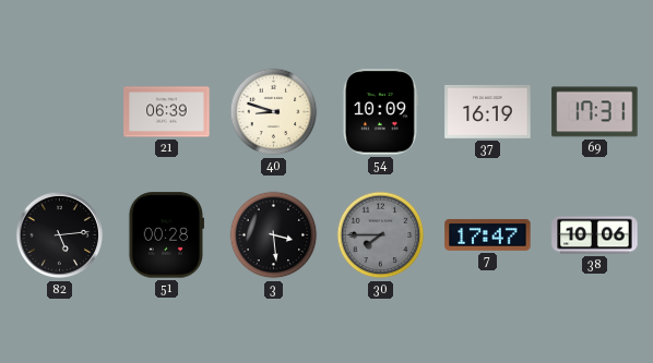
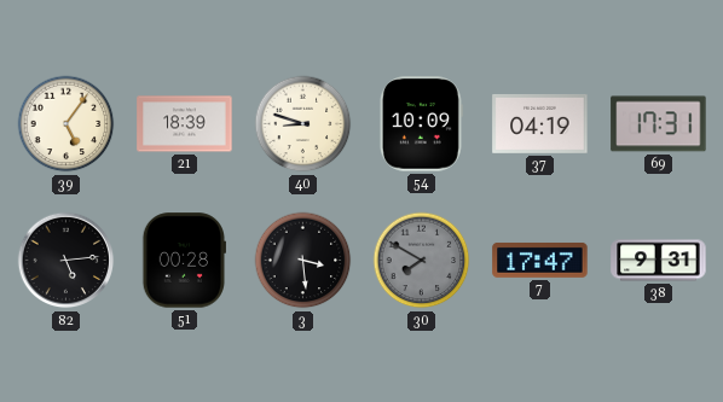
39: none -> 5:06
21: 06:39 -> 18:39
37: 16:19 -> 04:19
30: 7:45 -> 7:50
38: 10:06 -> 9:31
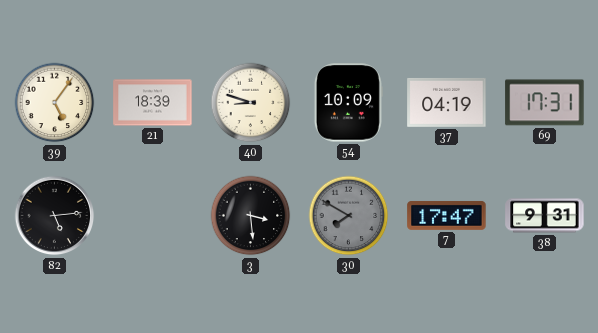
51: 00:28 -> none
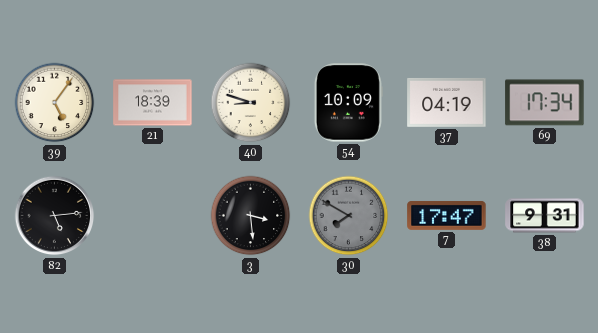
69: 17:31 -> 17:34
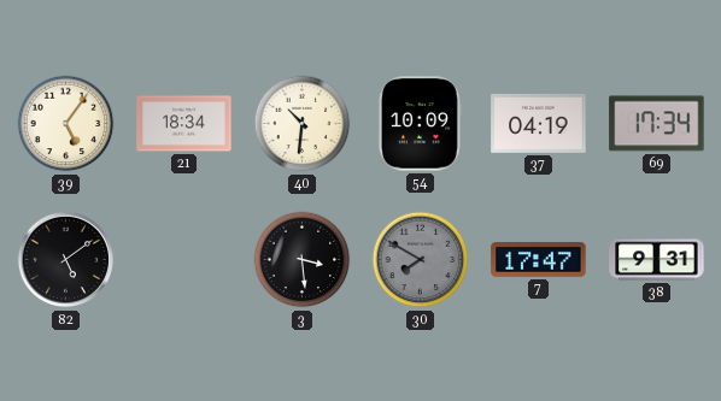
21: 18:39 -> 18:34
40: 8:48 -> 10:31
82: 5:14 -> 5:09
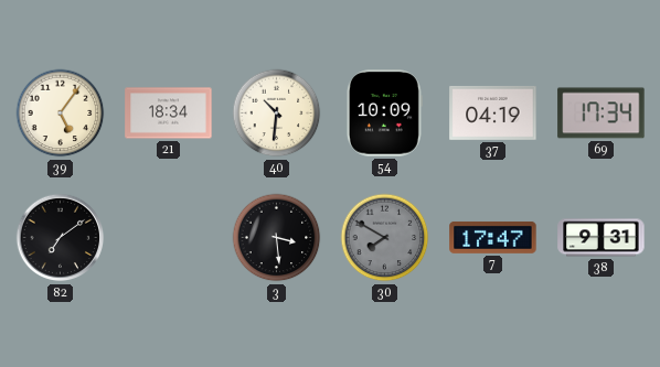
82: 5:09 -> 7:09
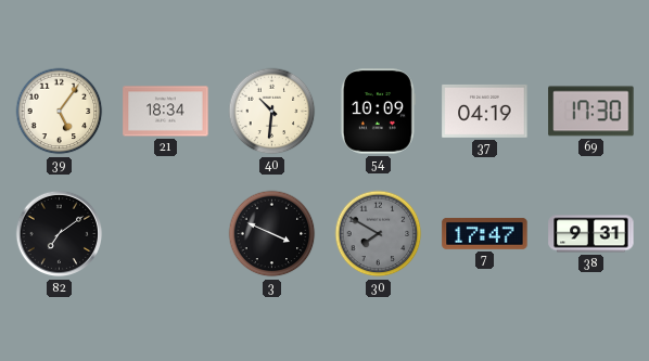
69: 17:34 -> 17:30
3: 3:29 -> 3:49
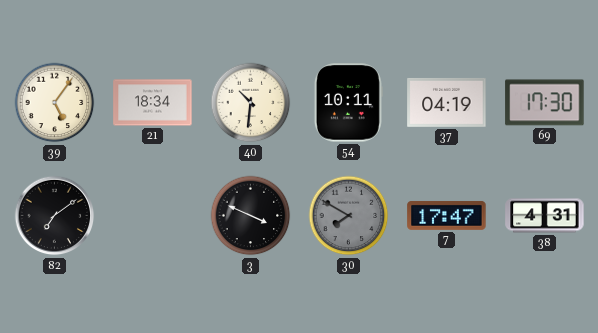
54: 10:09 -> 10:11
38: 9:31 -> 4:31
